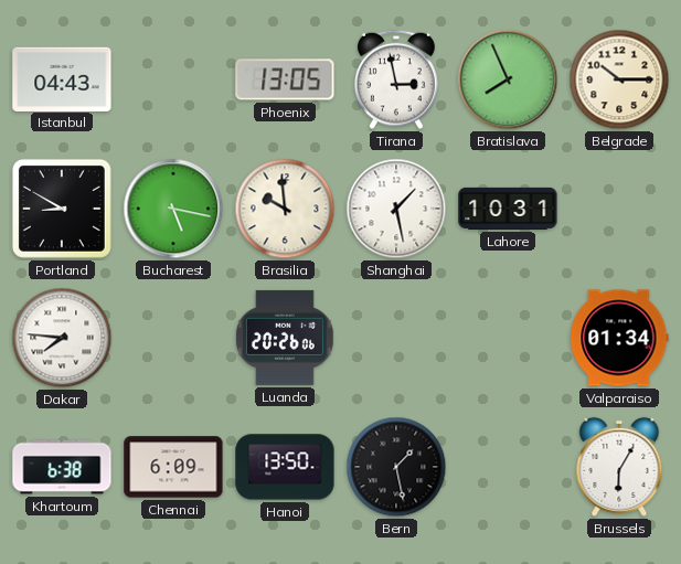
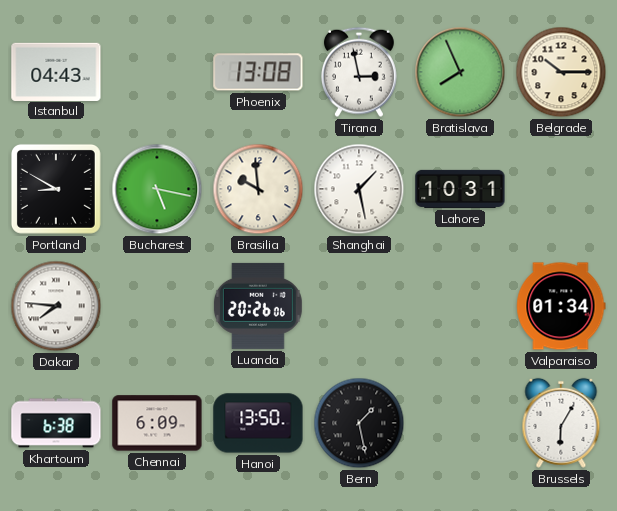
Phoenix: 13:05 -> 13:08
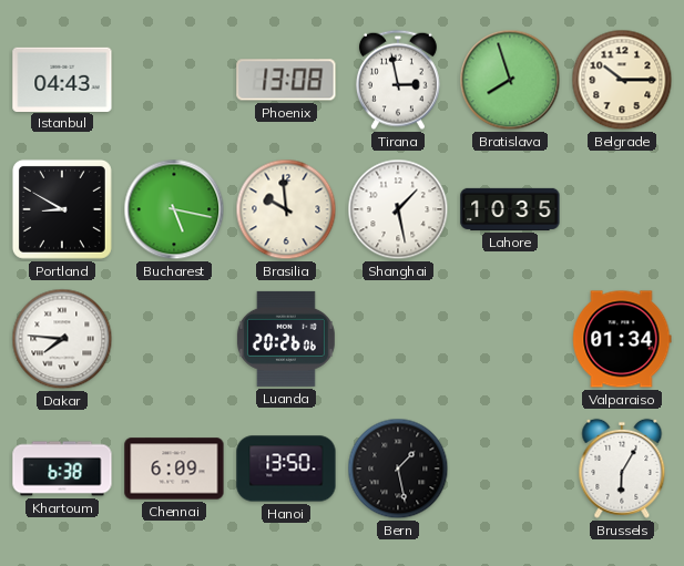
Bratislava: 7:56 -> 7:57
Lahore: 10:31 -> 10:35
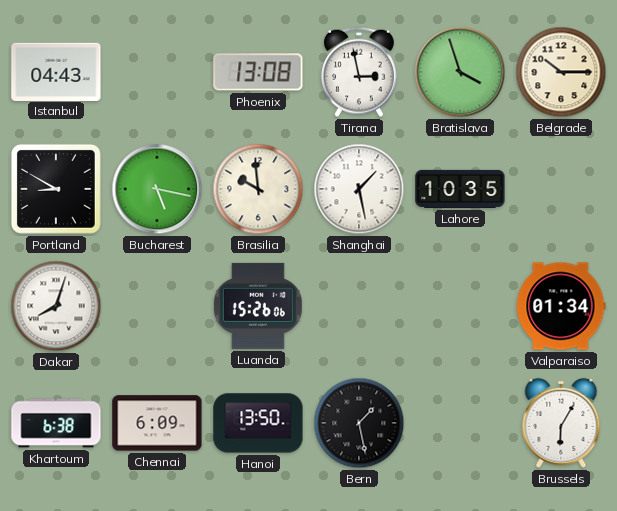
Bratislava: 7:57 -> 3:57
Dakar: 7:46 -> 8:03
Luanda: 20:26 -> 15:26
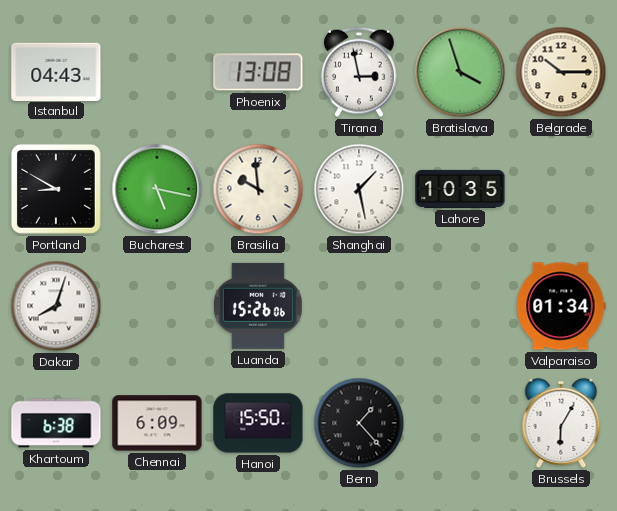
Hanoi: 13:50 -> 15:50
Bern: 1:28 -> 1:23
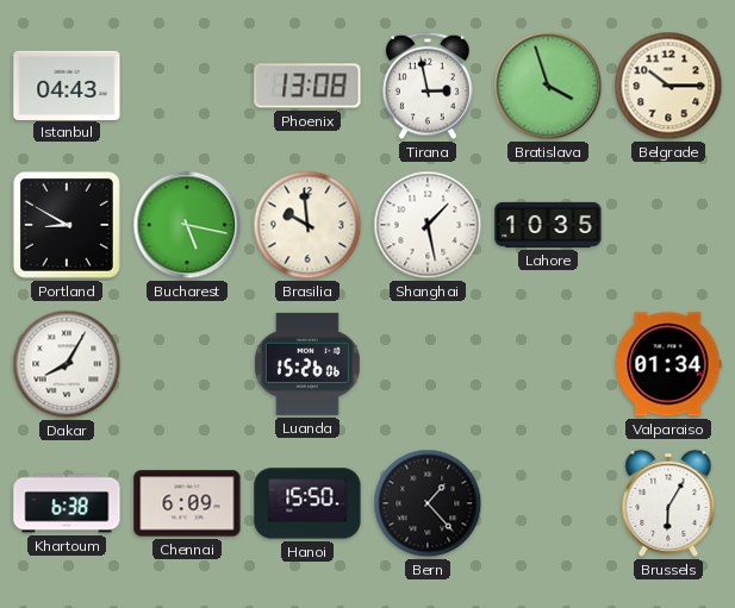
Dakar: 8:03 -> 8:05
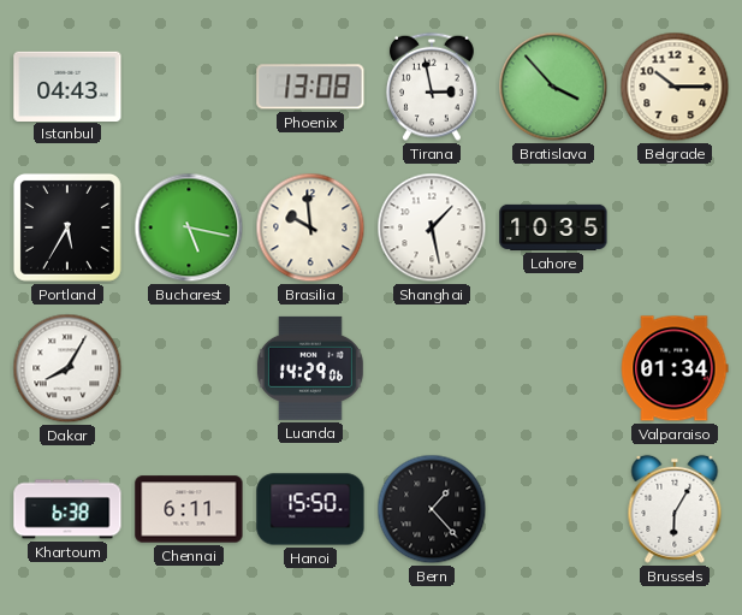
Bratislava: 3:57 -> 3:53
Portland: 8:50 -> 5:35
Luanda: 15:26 -> 14:29
Chennai: 6:09 -> 6:11
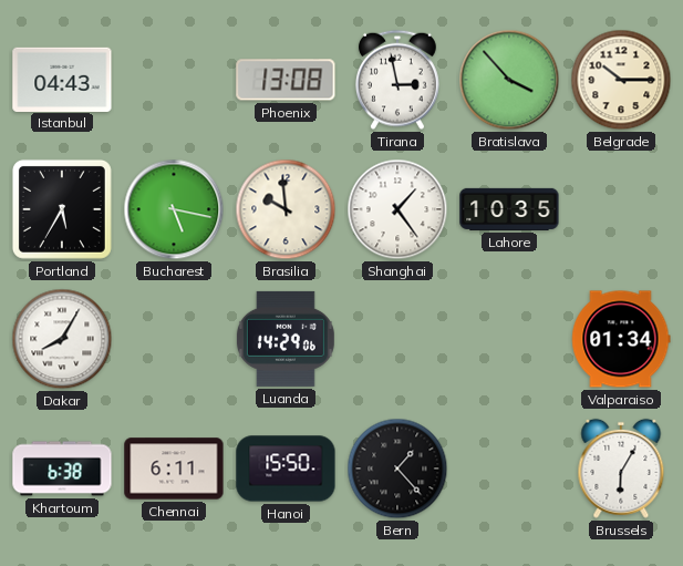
Shanghai: 1:28 -> 1:24
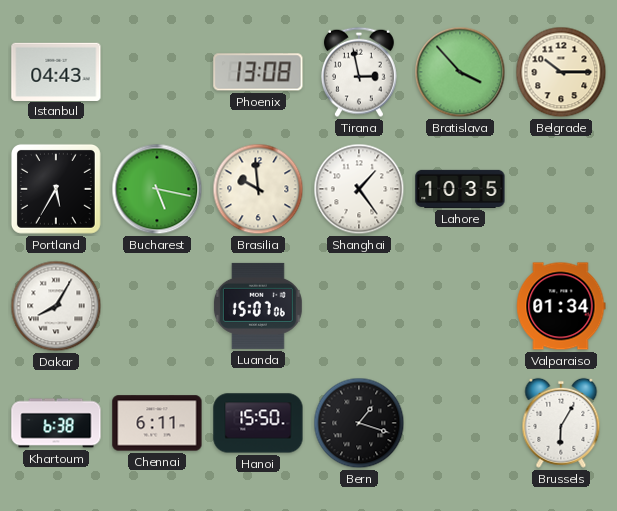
Luanda: 14:29 -> 15:07
Bern: 1:23 -> 1:18
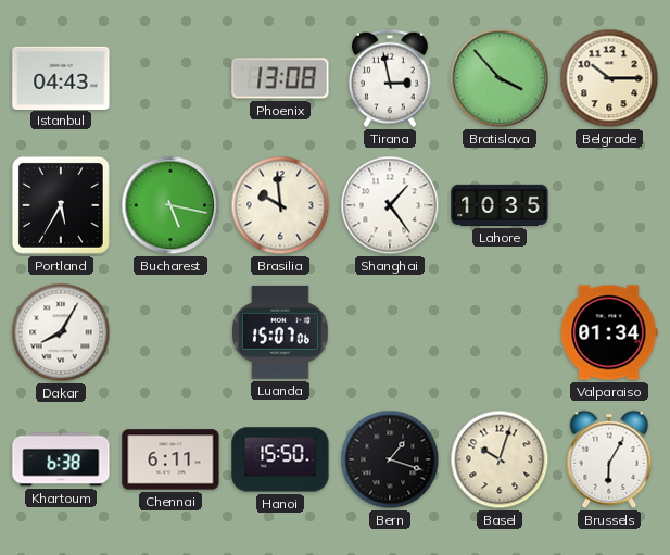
Basel: none -> 10:03
